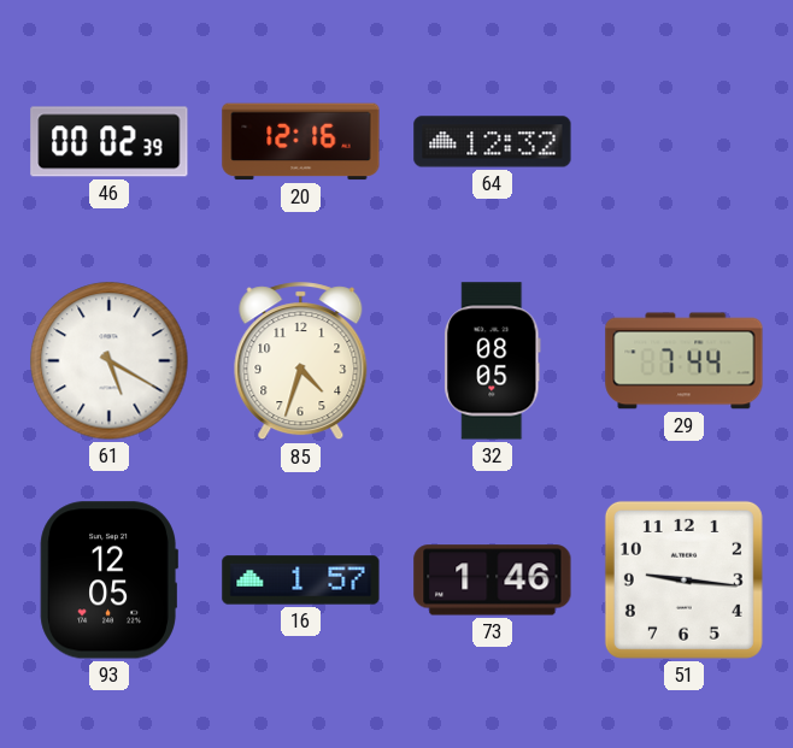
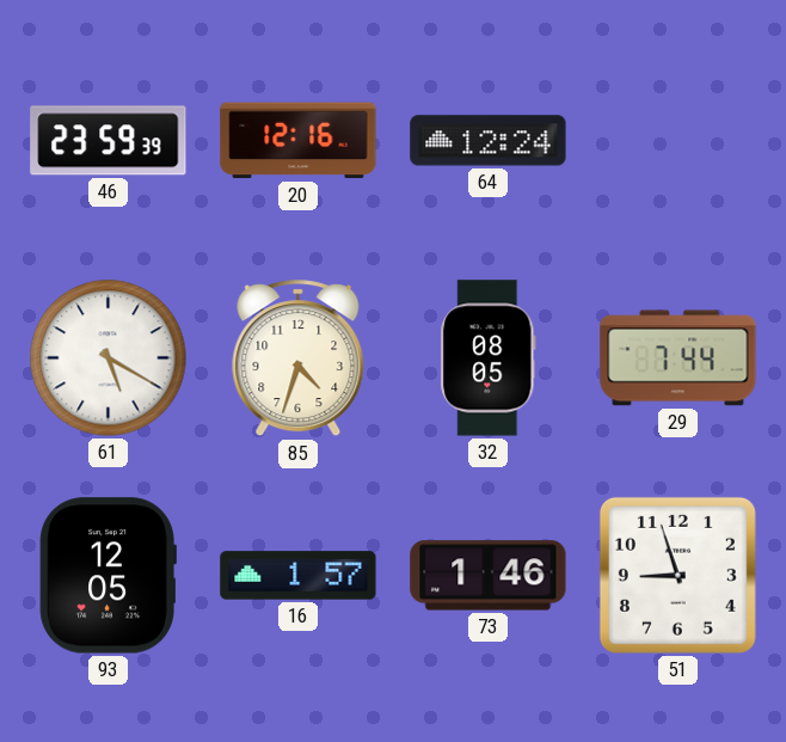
46: 00:02 -> 23:59
64: 12:32 -> 12:24
51: 9:16 -> 8:57
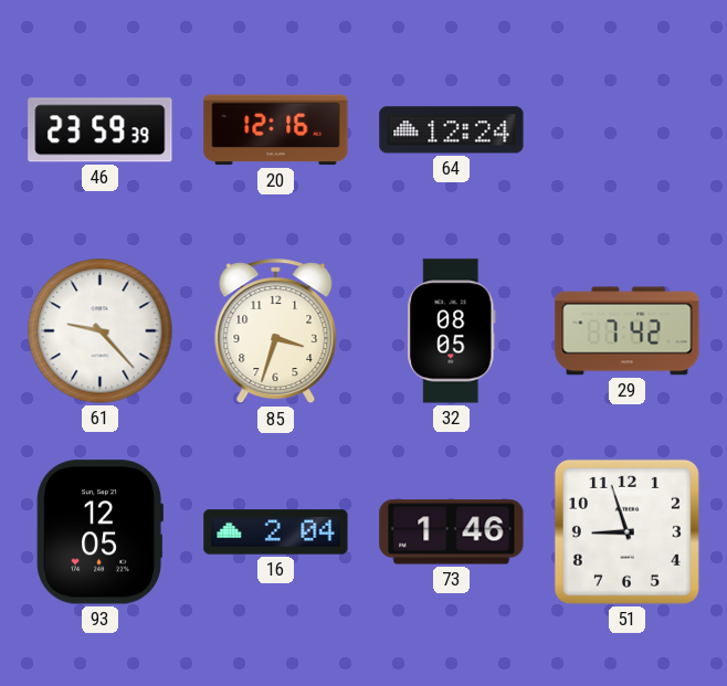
61: 5:20 -> 9:23
85: 4:33 -> 3:33
29: 7:44 -> 7:42
16: 1:57 -> 2:04
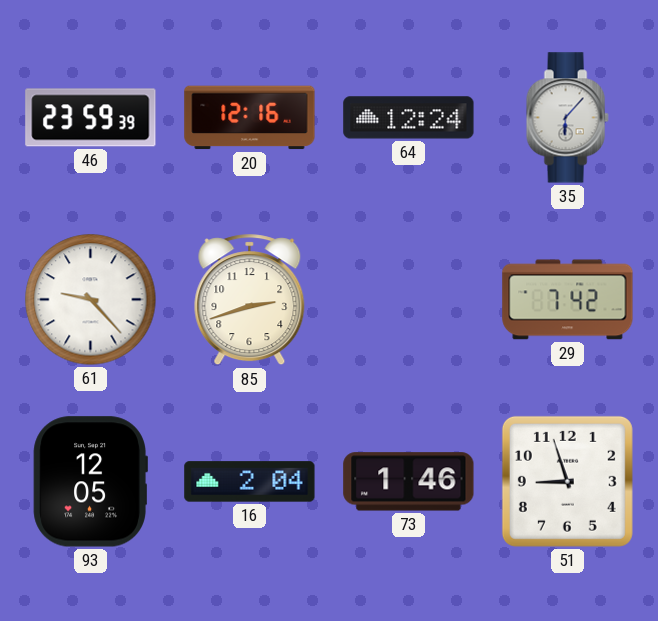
35: none -> 6:07
85: 3:33 -> 2:42
32: 08:05 -> none
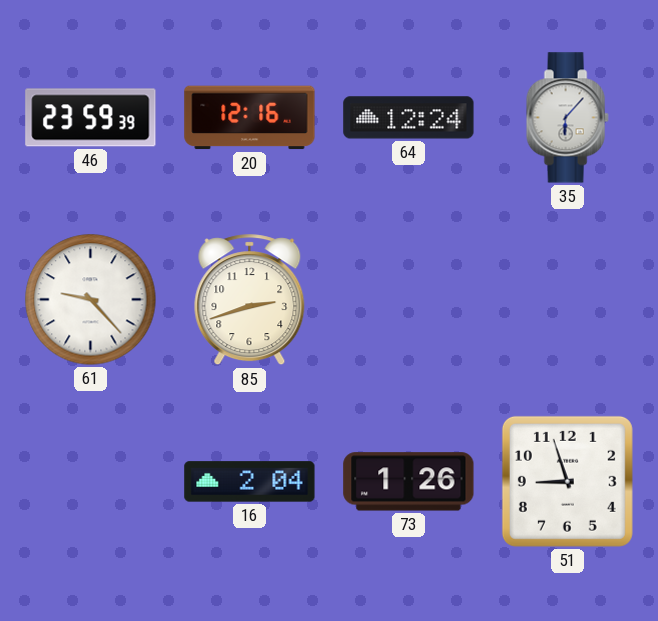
29: 7:42 -> none
93: 12:05 -> none
73: 1:46 -> 1:26
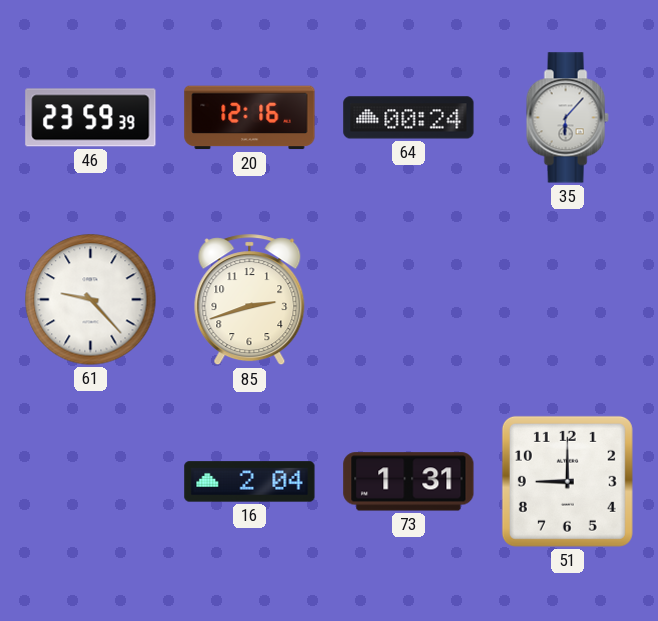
64: 12:24 -> 00:24
73: 1:26 -> 1:31
51: 8:57 -> 9:00
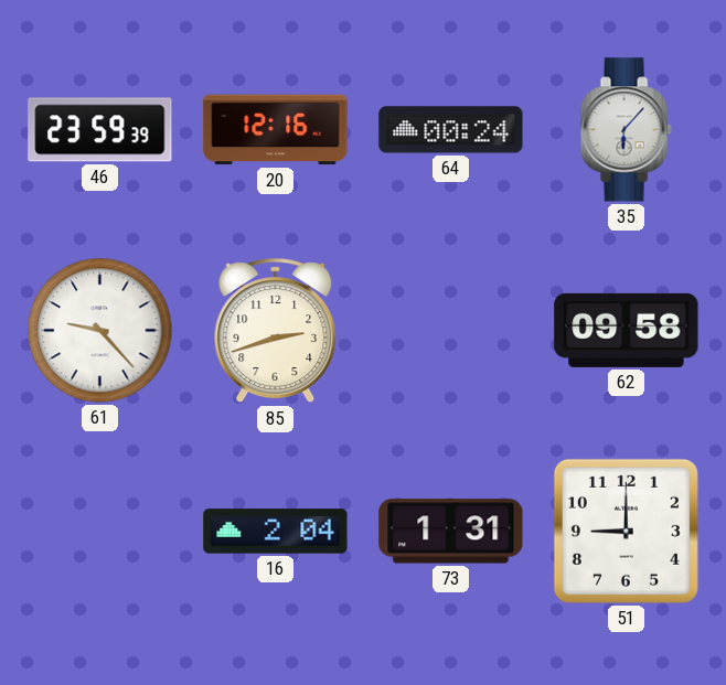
62: none -> 09:58
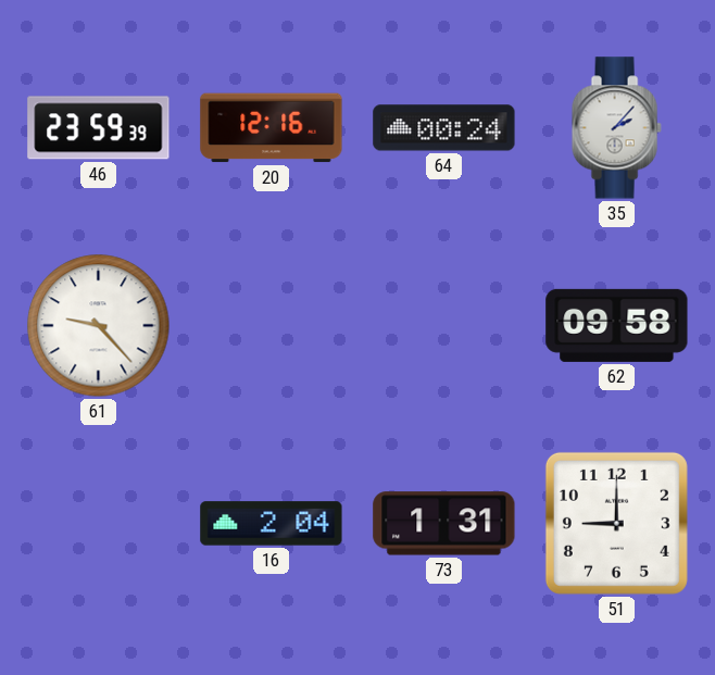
35: 6:07 -> 2:07
85: 2:42 -> none
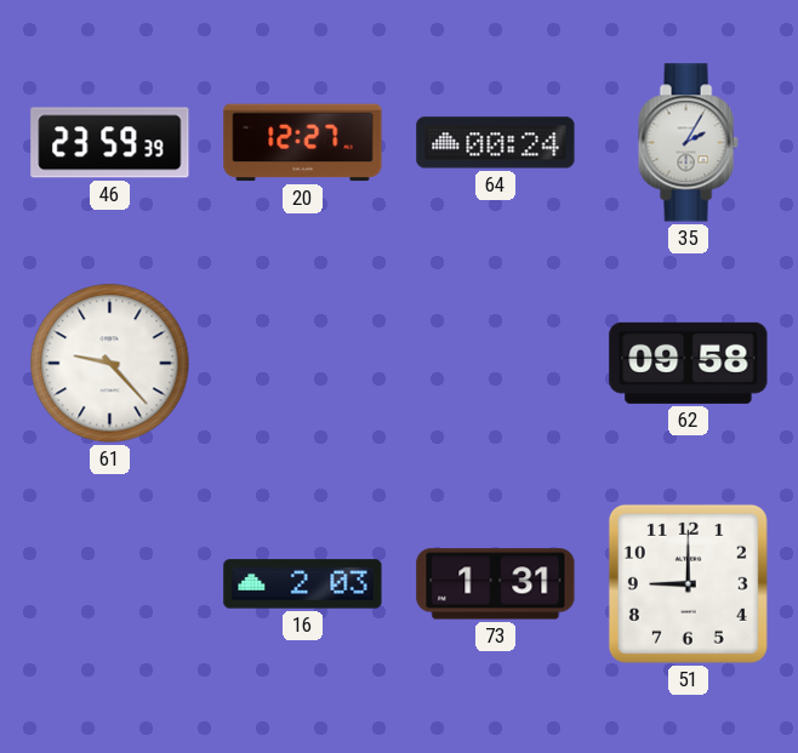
20: 12:16 -> 12:27
35: 2:07 -> 2:05
16: 2:04 -> 2:03
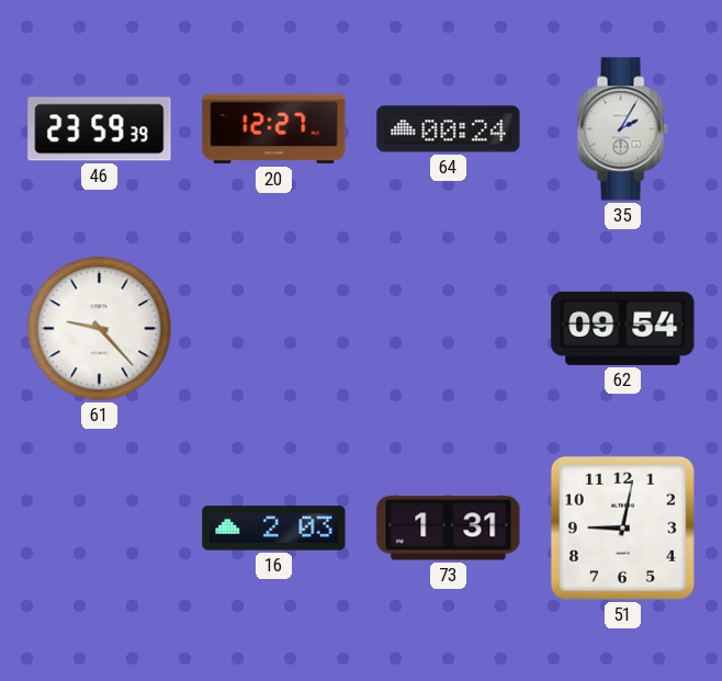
62: 09:58 -> 09:54
51: 9:00 -> 9:02
